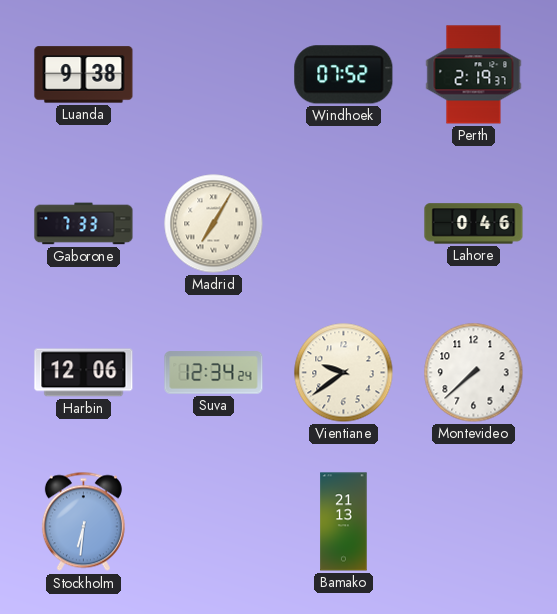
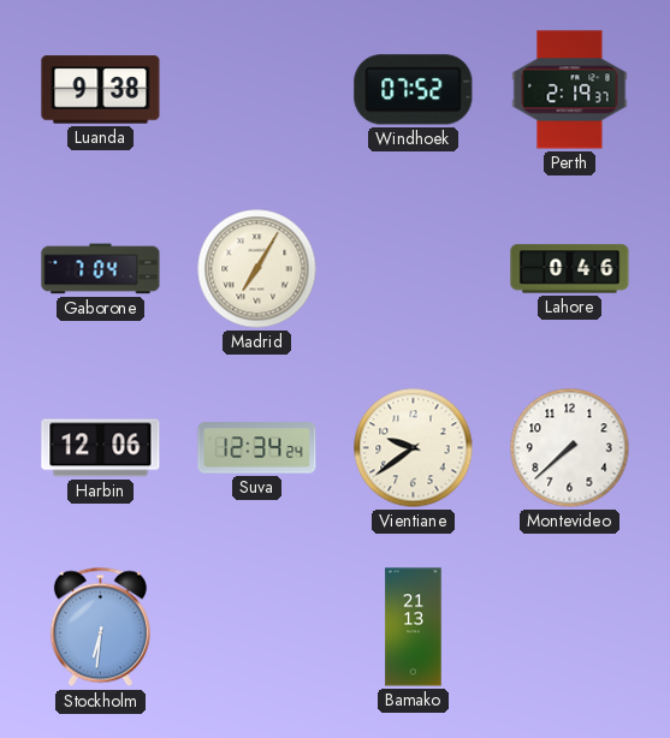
Gaborone: 7:33 -> 7:04
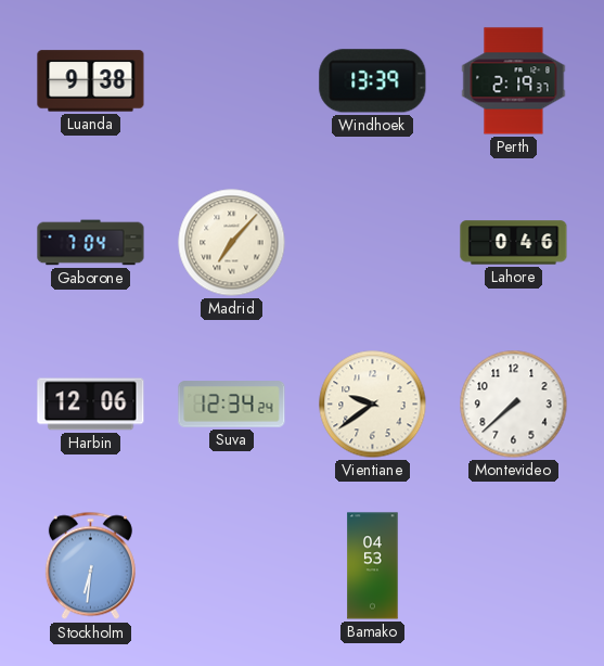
Windhoek: 07:52 -> 13:39
Madrid: 7:05 -> 7:07
Bamako: 21:13 -> 04:53
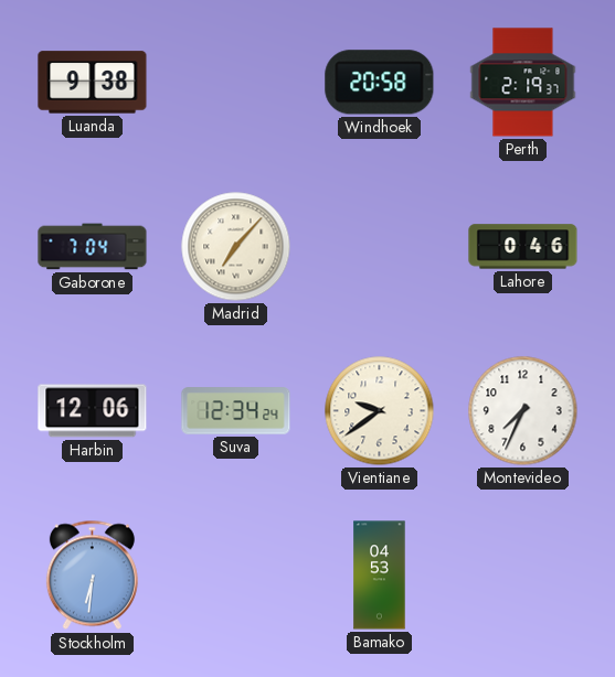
Windhoek: 13:39 -> 20:58
Montevideo: 7:38 -> 7:34
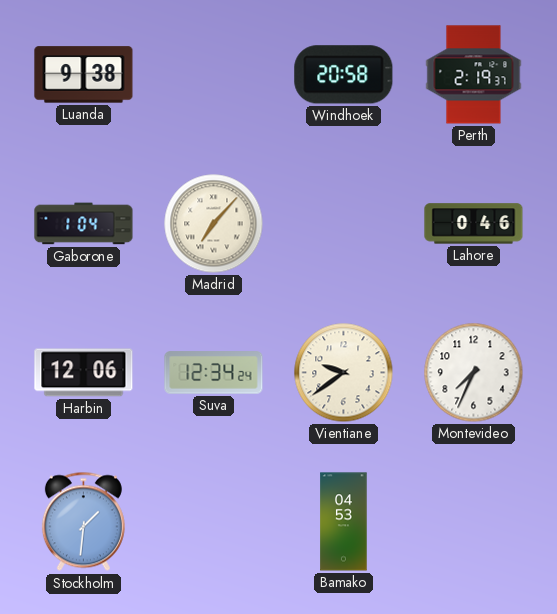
Gaborone: 7:04 -> 1:04
Stockholm: 6:31 -> 1:31
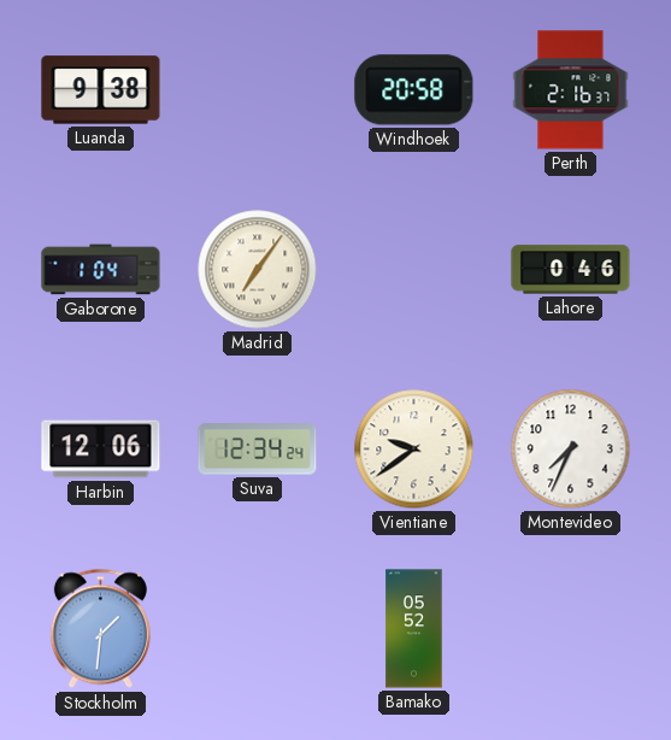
Perth: 2:19 -> 2:16
Madrid: 7:07 -> 7:06
Bamako: 04:53 -> 05:52
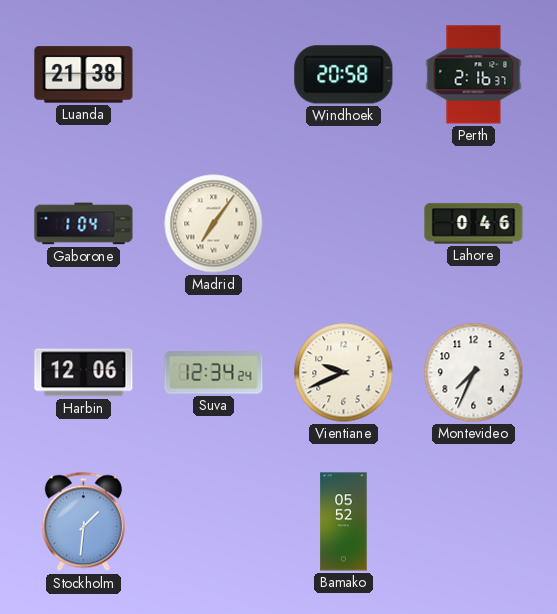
Luanda: 9:38 -> 21:38
Vientiane: 9:39 -> 9:41
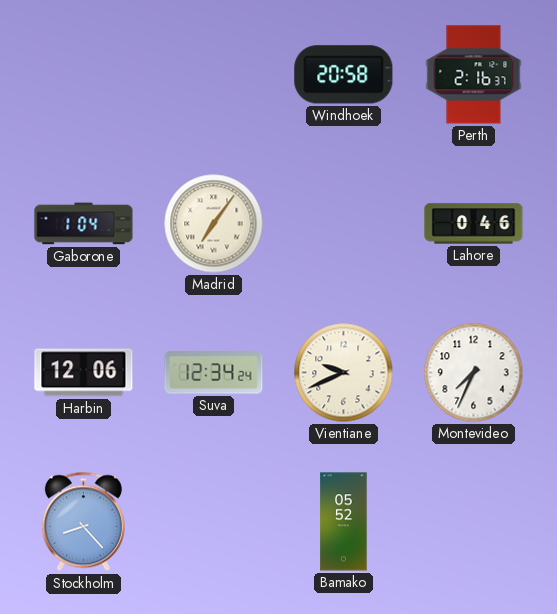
Luanda: 21:38 -> none
Stockholm: 1:31 -> 8:23
